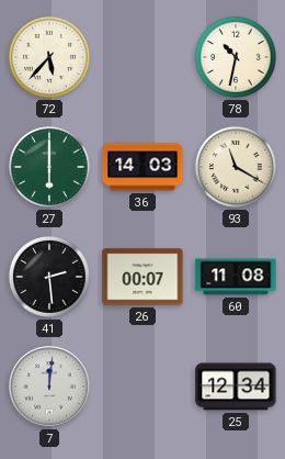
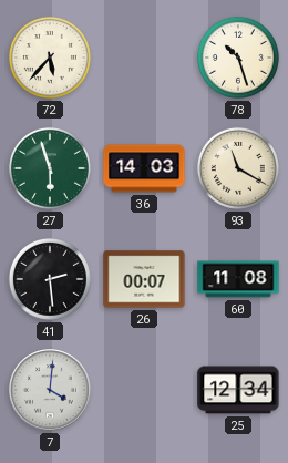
78: 10:32 -> 10:27
27: 6:00 -> 5:57
7: 12:01 -> 4:01
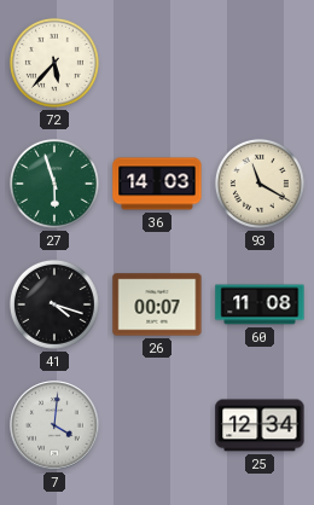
78: 10:27 -> none
41: 2:29 -> 4:18
